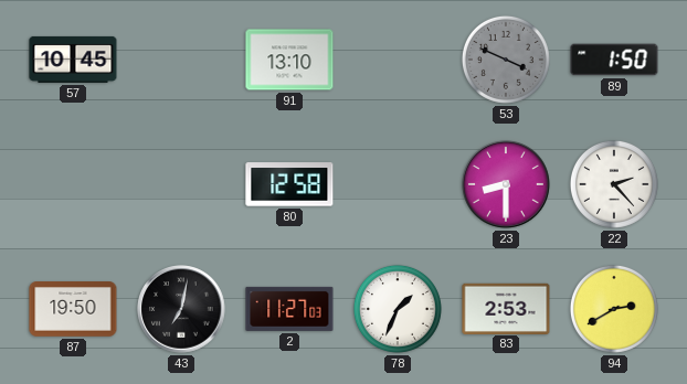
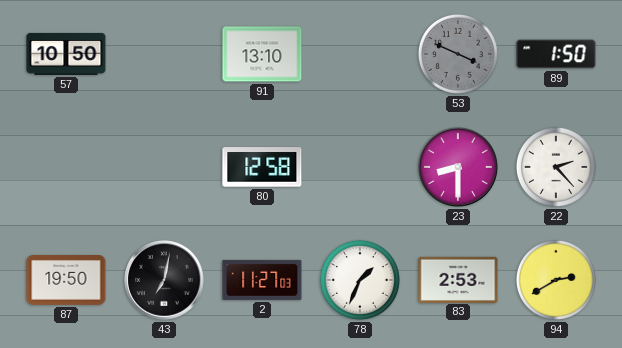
57: 10:45 -> 10:50
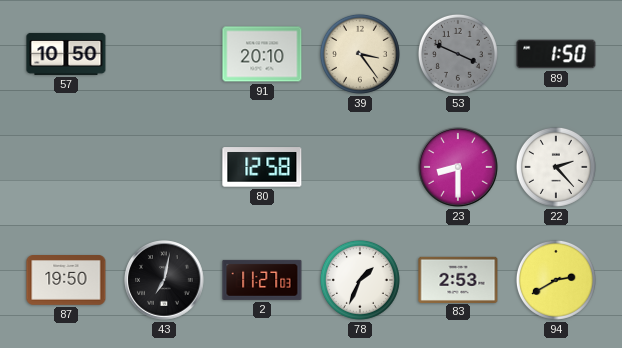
91: 13:10 -> 20:10
39: none -> 3:24
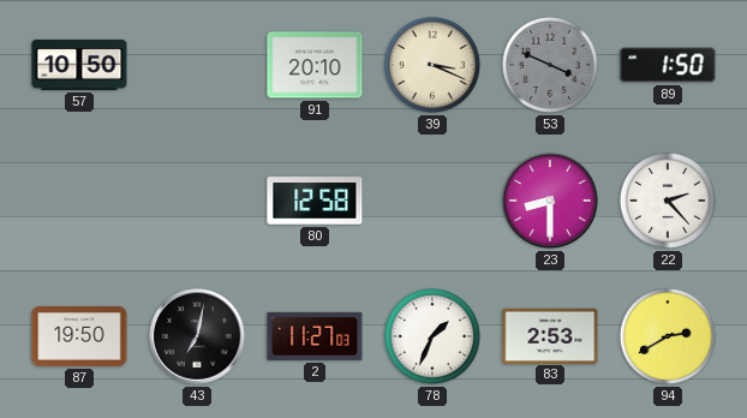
39: 3:24 -> 3:19
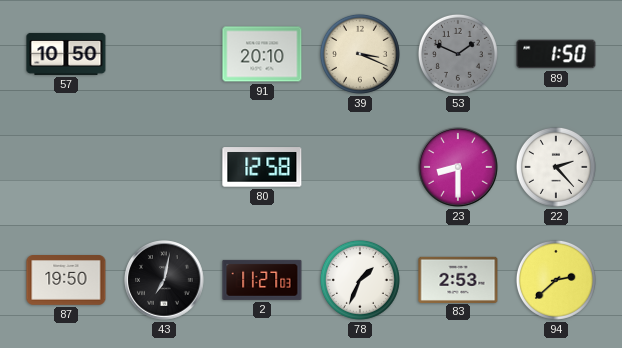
53: 3:49 -> 1:49
94: 2:40 -> 2:38
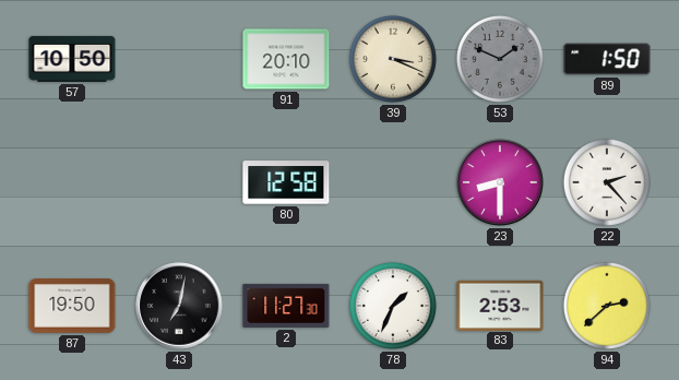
2: 11:27:03 -> 11:27:30
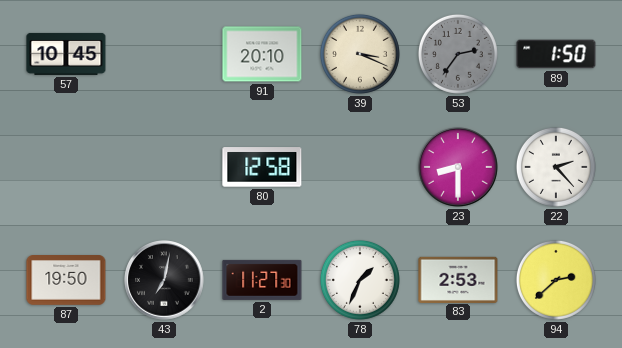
57: 10:50 -> 10:45
53: 1:49 -> 2:36
